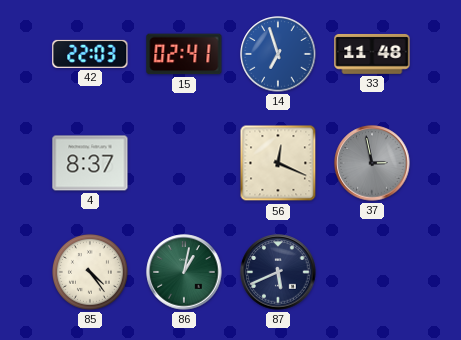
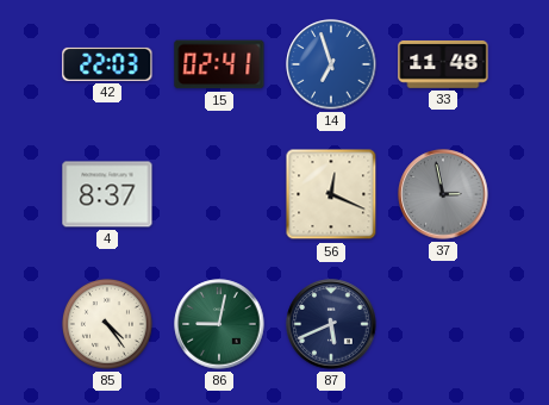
86: 1:02 -> 9:02
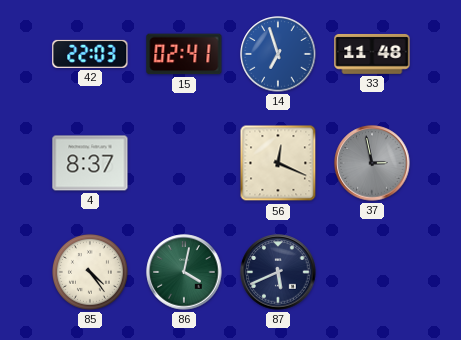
86: 9:02 -> 4:02
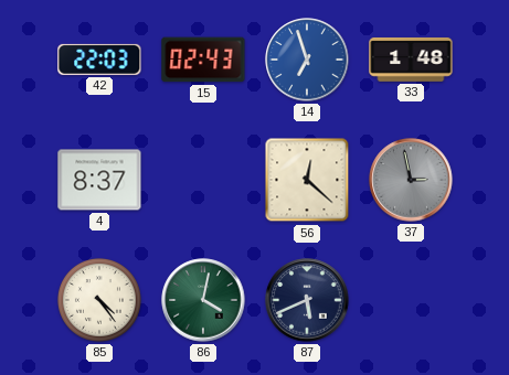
15: 02:41 -> 02:43
33: 11:48 -> 1:48
56: 12:19 -> 12:22
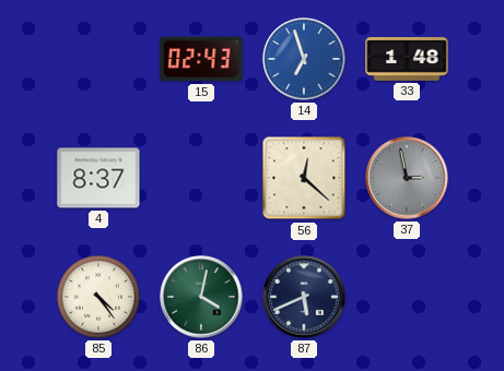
42: 22:03 -> none
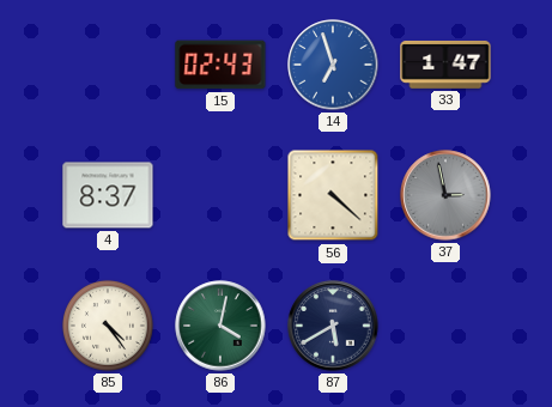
33: 1:48 -> 1:47
56: 12:22 -> 4:22
87: 5:41 -> 5:40
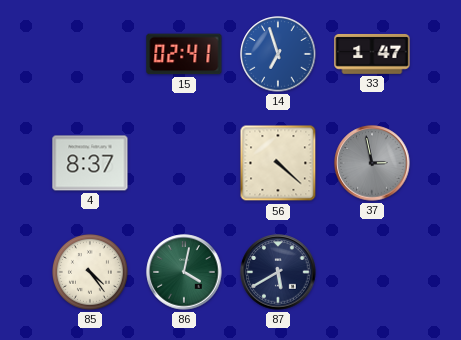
15: 02:43 -> 02:41
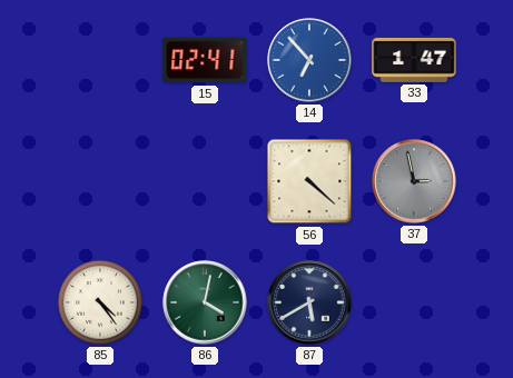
14: 6:57 -> 6:53
4: 8:37 -> none
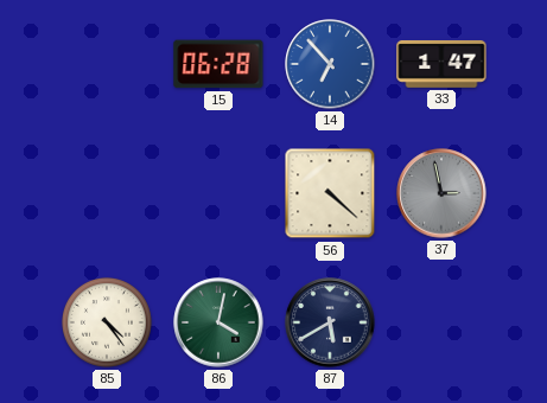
15: 02:41 -> 06:28
